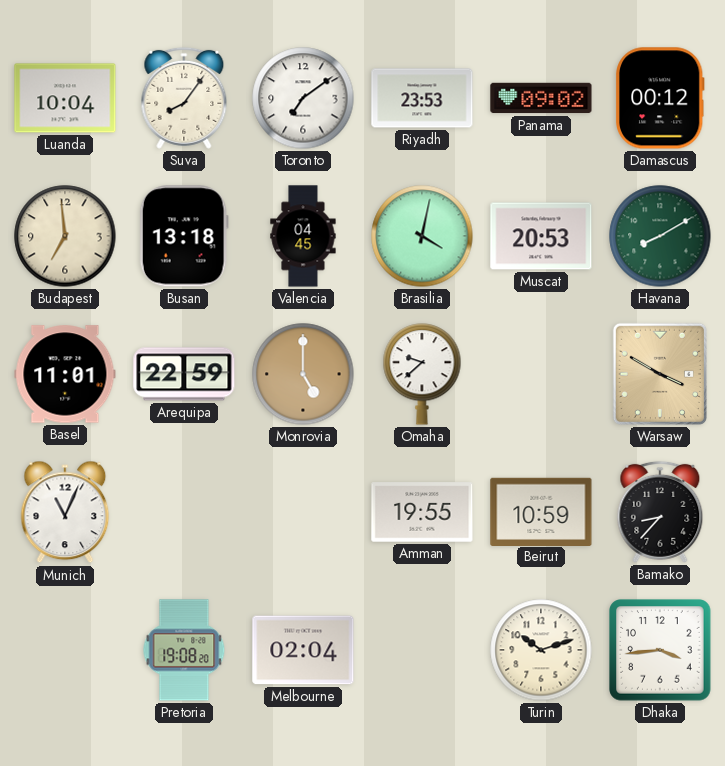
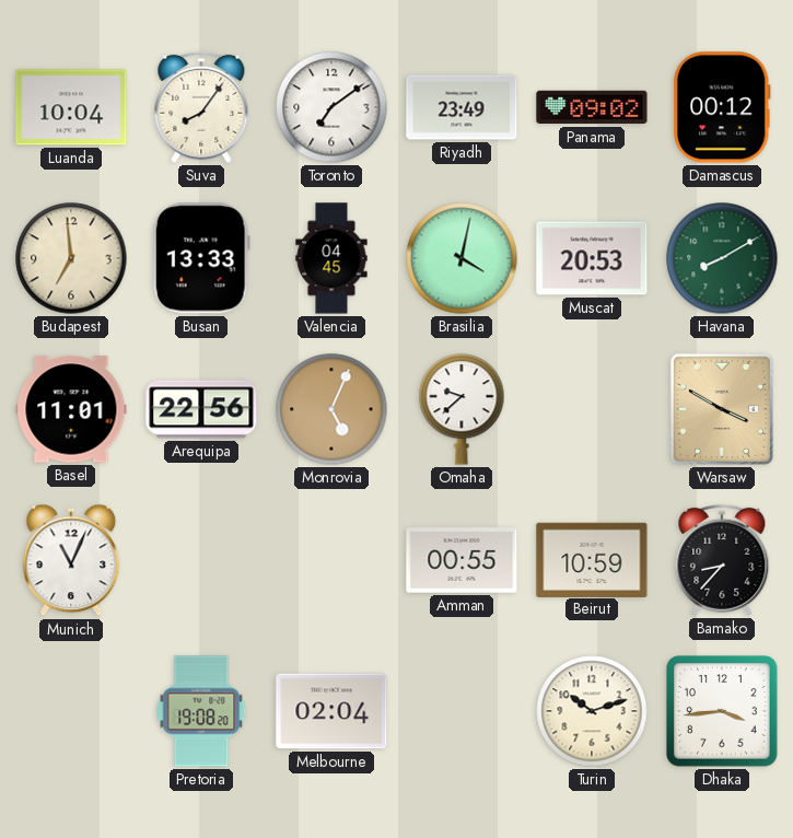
Riyadh: 23:53 -> 23:49
Busan: 13:18 -> 13:33
Arequipa: 22:59 -> 22:56
Monrovia: 5:00 -> 5:04
Amman: 19:55 -> 00:55
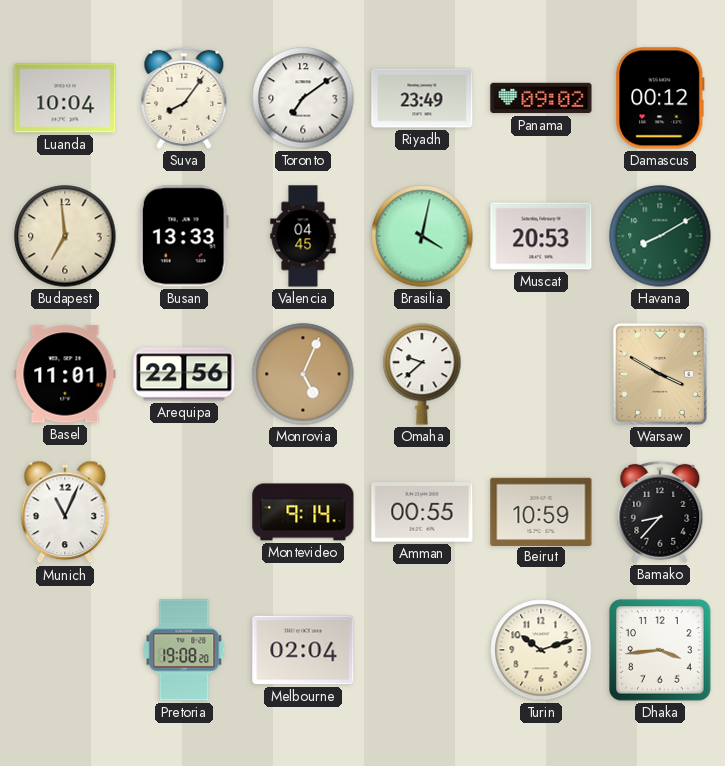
Montevideo: none -> 9:14
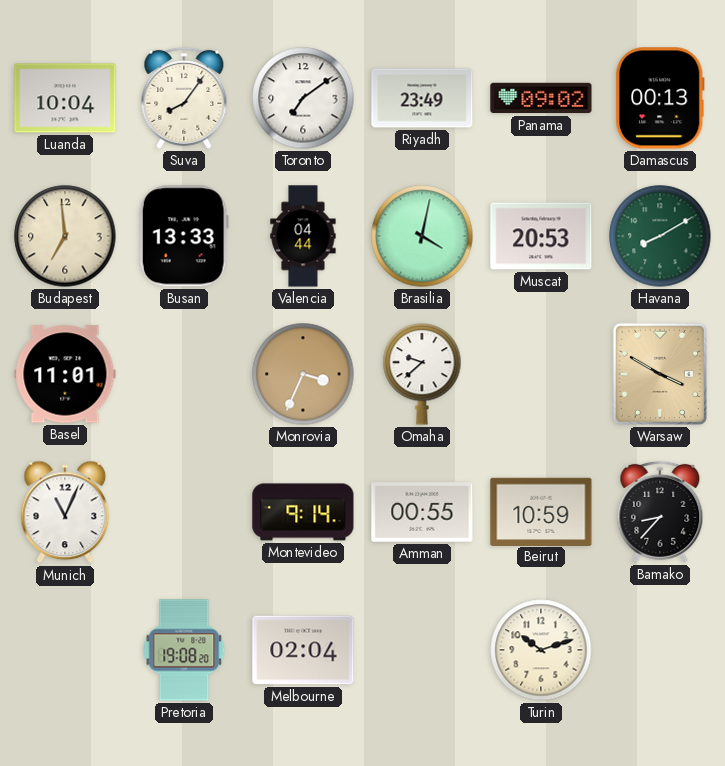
Damascus: 00:12 -> 00:13
Valencia: 04:45 -> 04:44
Arequipa: 22:56 -> none
Monrovia: 5:04 -> 3:34
Dhaka: 3:44 -> none
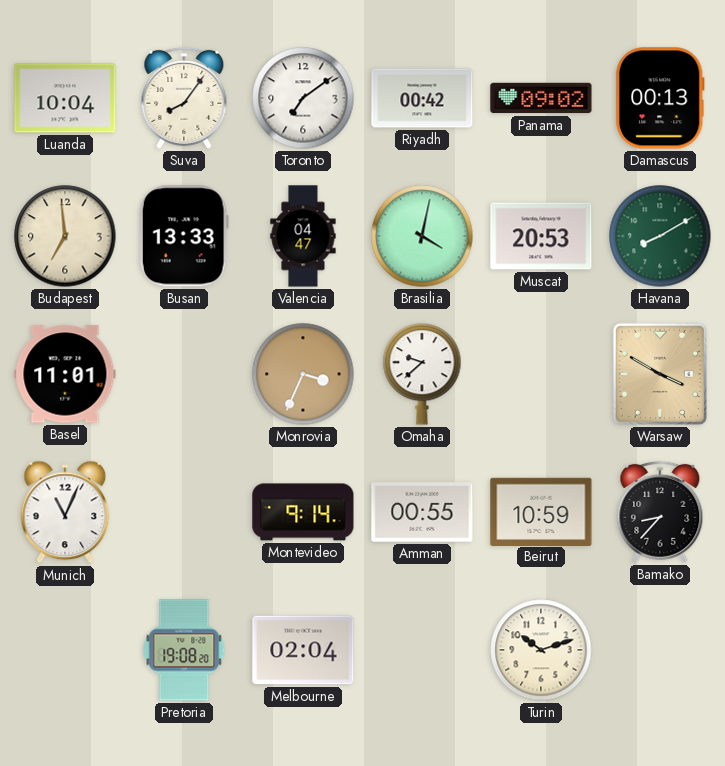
Riyadh: 23:49 -> 00:42
Valencia: 04:44 -> 04:47
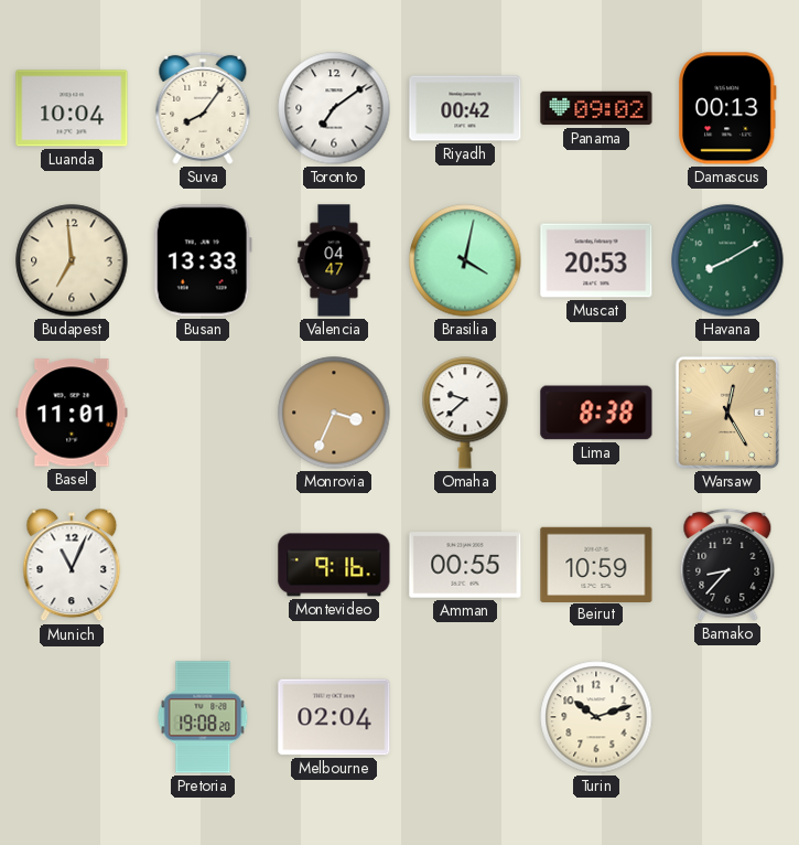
Lima: none -> 8:38
Warsaw: 3:50 -> 12:25
Montevideo: 9:14 -> 9:16
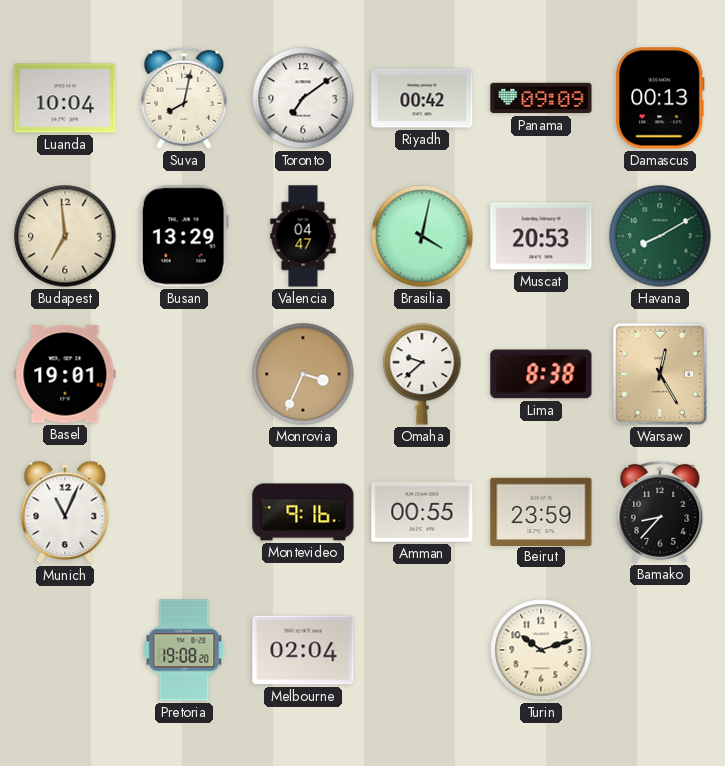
Suva: 8:06 -> 8:02
Panama: 09:02 -> 09:09
Busan: 13:33 -> 13:29
Basel: 11:01 -> 19:01
Beirut: 10:59 -> 23:59
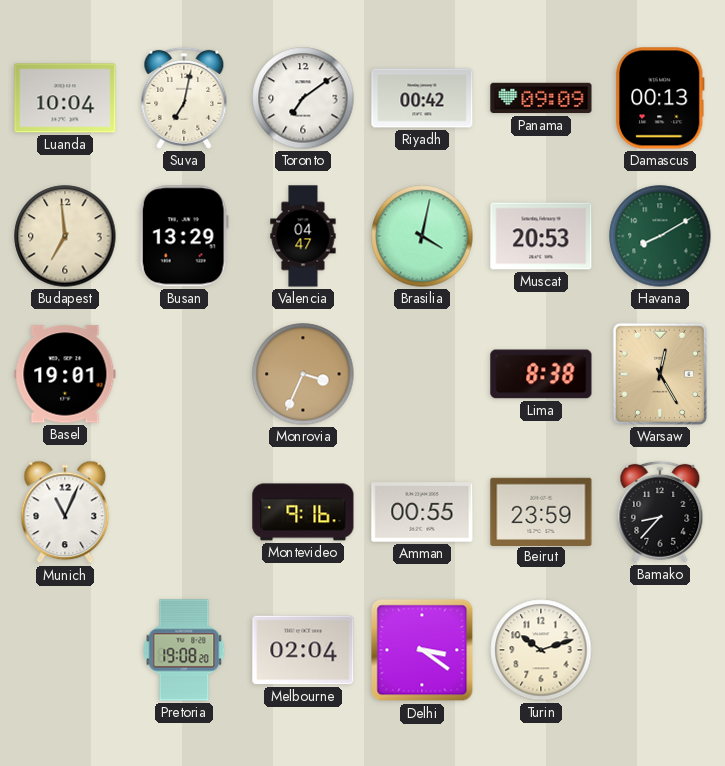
Suva: 8:02 -> 7:02
Omaha: 9:38 -> none
Delhi: none -> 3:21
